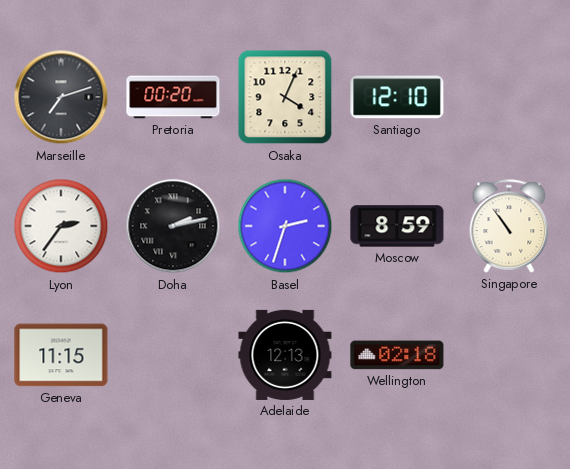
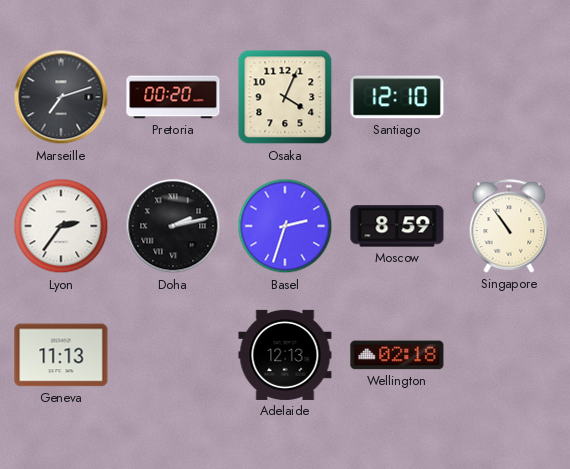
Geneva: 11:15 -> 11:13
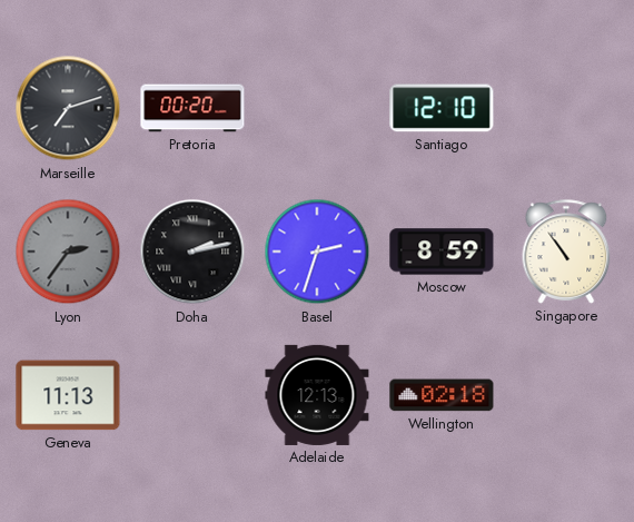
Osaka: 4:04 -> none
Lyon dial: white -> grey
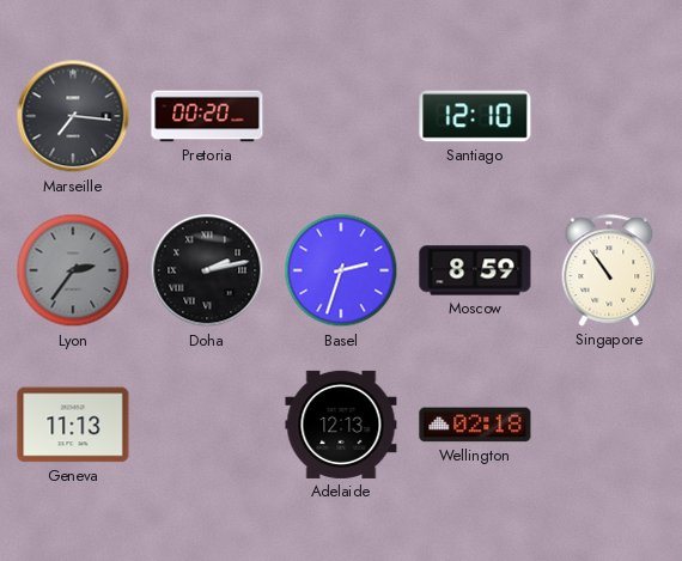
Marseille: 7:12 -> 7:16
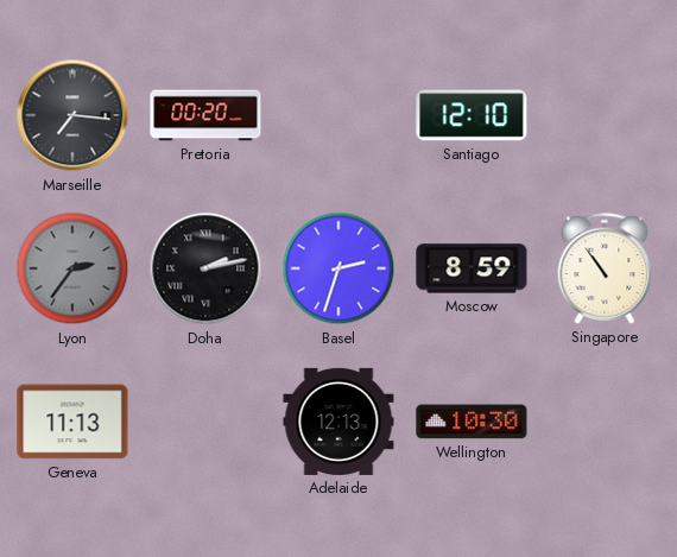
Wellington: 02:18 -> 10:30
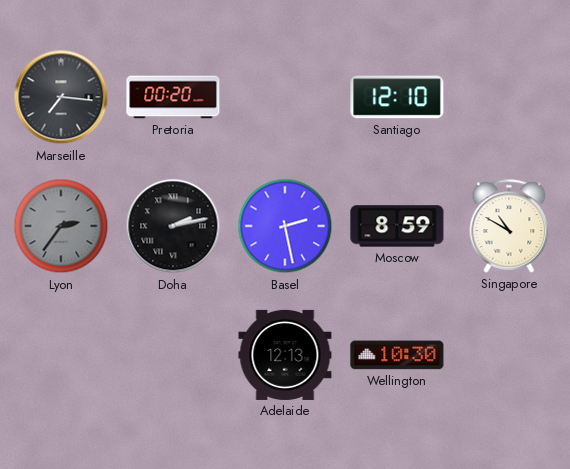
Basel: 2:33 -> 2:28
Singapore: 10:54 -> 10:50
Geneva: 11:13 -> none
